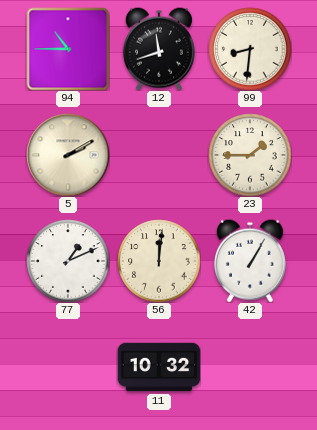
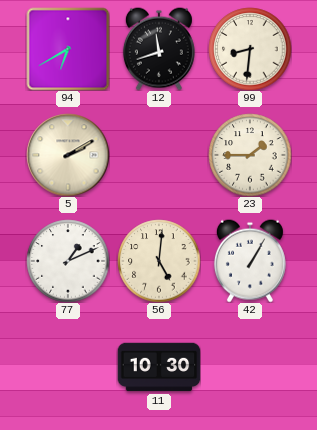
94: 10:45 -> 6:40
56: 12:01 -> 5:01
11: 10:32 -> 10:30
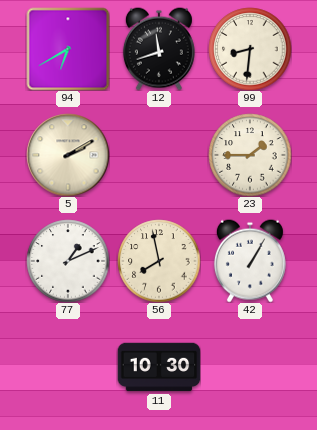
56: 5:01 -> 7:58
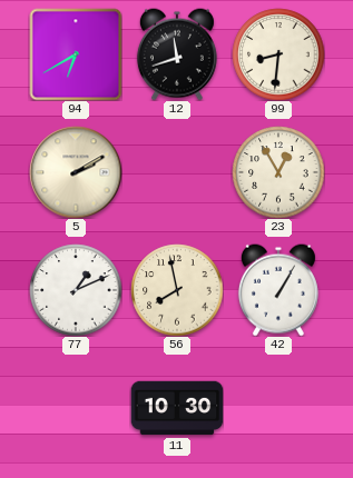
23: 1:45 -> 12:55
